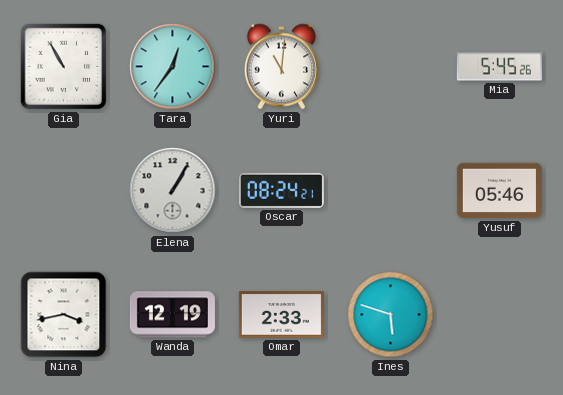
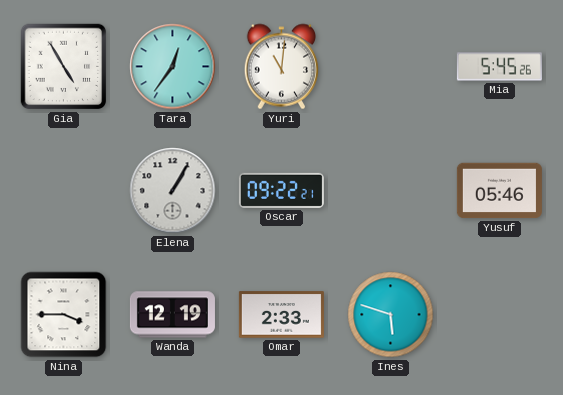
Gia: 10:55 -> 4:55
Oscar: 08:24 -> 09:22
Nina: 3:43 -> 3:45
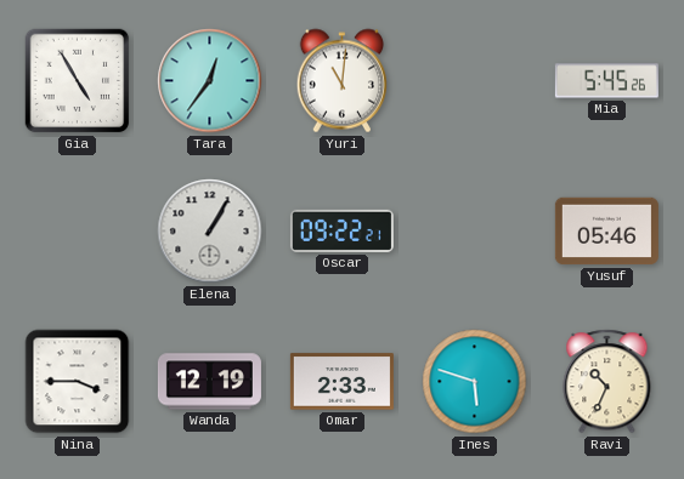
Ravi: none -> 10:34
